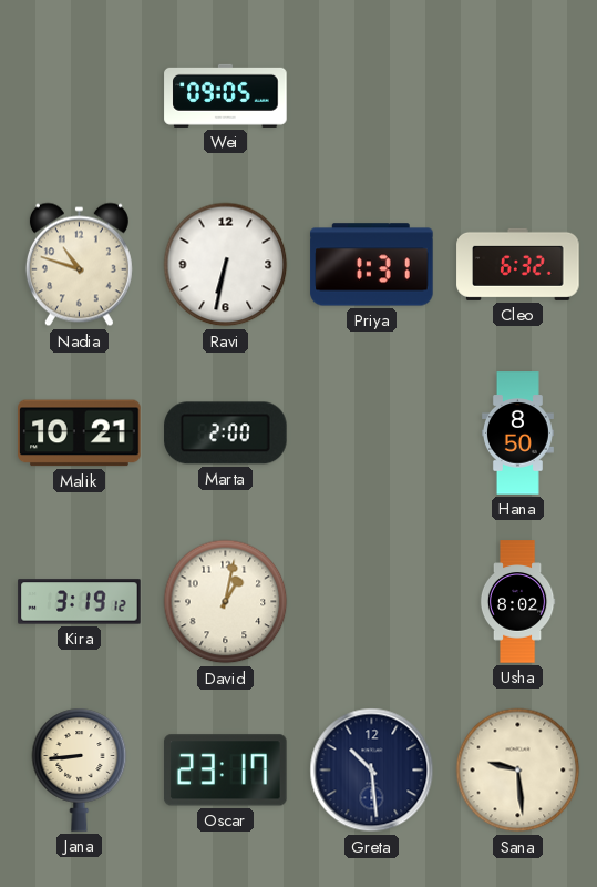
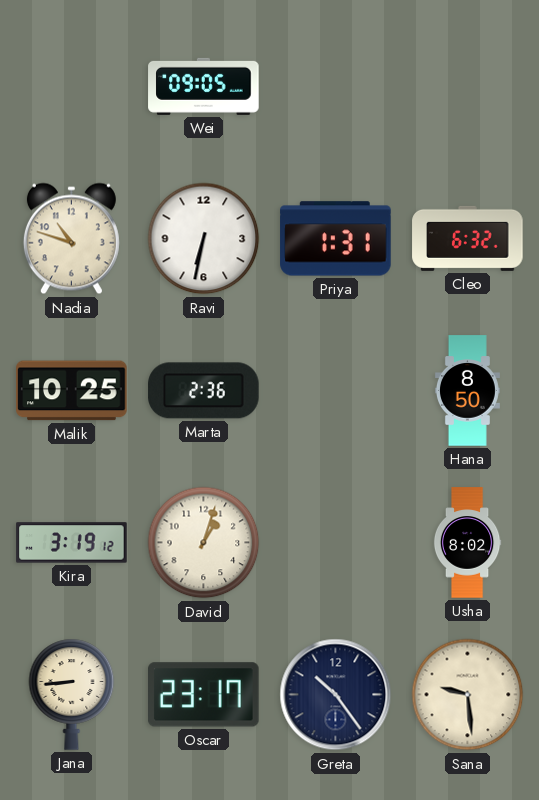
Malik: 10:21 -> 10:25
Marta: 2:00 -> 2:36
David: 1:02 -> 1:03
Greta: 10:29 -> 10:24
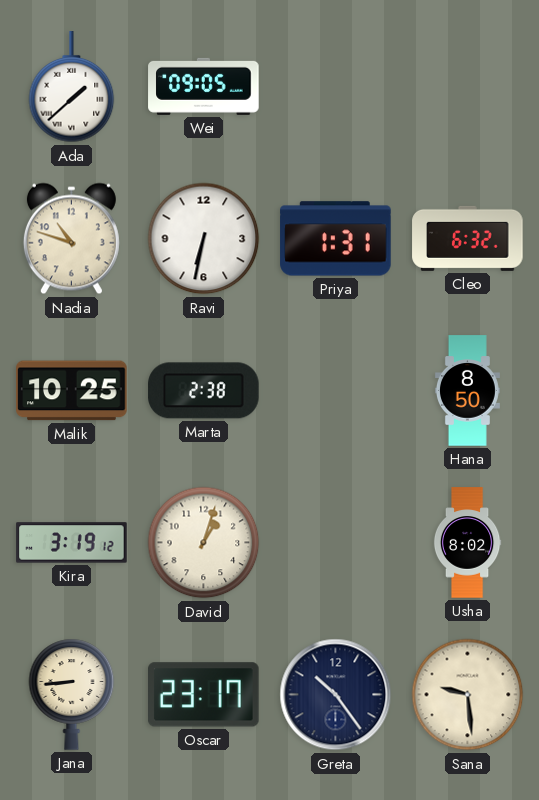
Ada: none -> 1:38
Marta: 2:36 -> 2:38
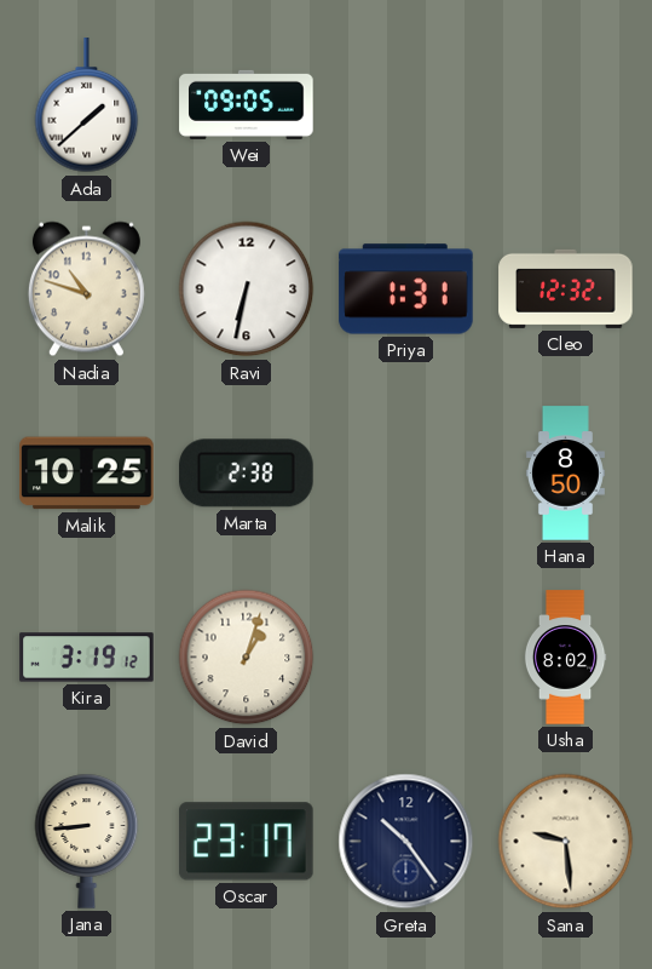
Cleo: 6:32 -> 12:32
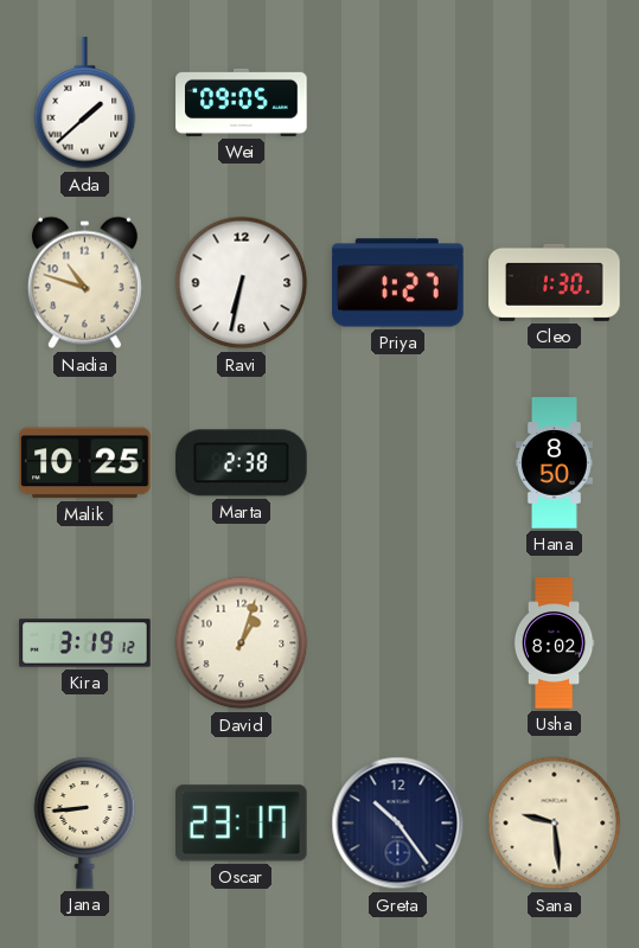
Priya: 1:31 -> 1:27
Cleo: 12:32 -> 1:30
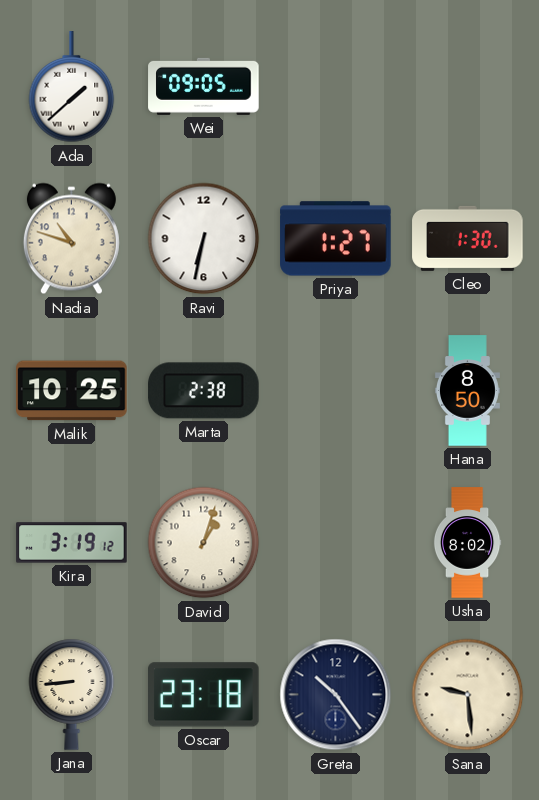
Oscar: 23:17 -> 23:18
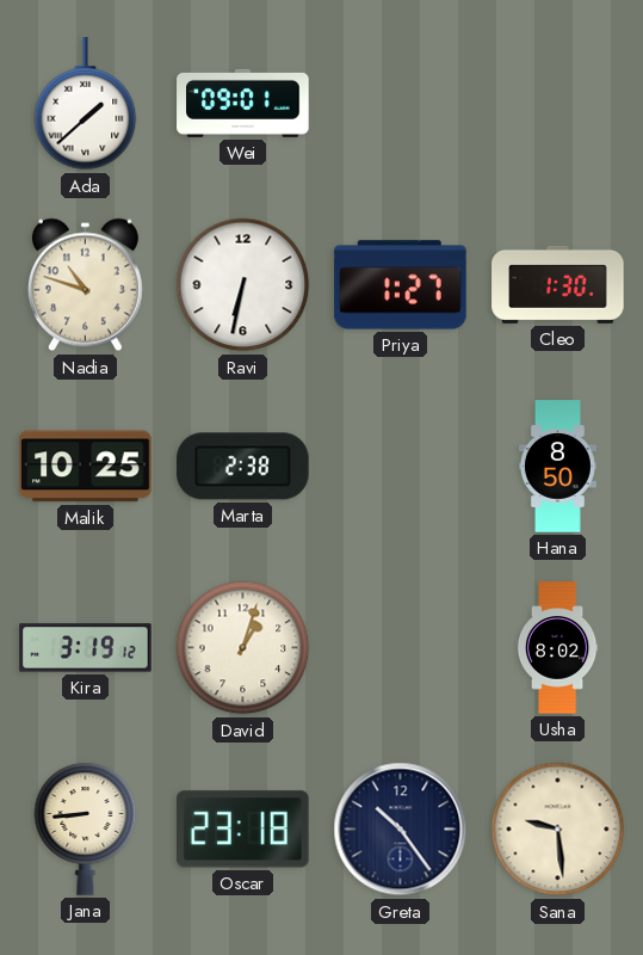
Wei: 09:05 -> 09:01
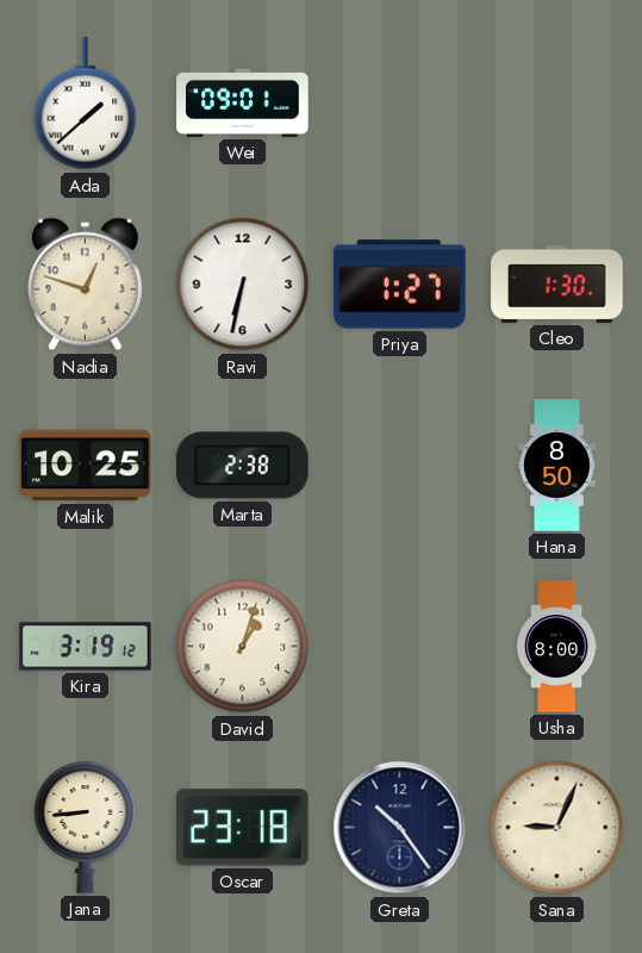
Nadia: 10:48 -> 12:48
Usha: 8:02 -> 8:00
Sana: 9:29 -> 9:04
